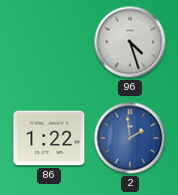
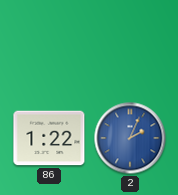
96: 4:27 -> none
2: 1:59 -> 2:04
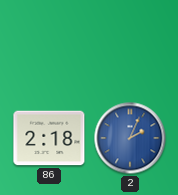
86: 1:22 -> 2:18
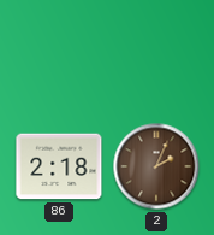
2 dial: blue -> brown
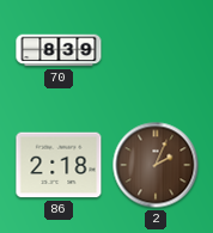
70: none -> 8:39
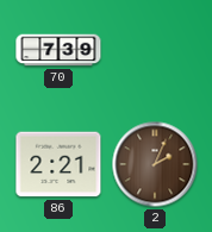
70: 8:39 -> 7:39
86: 2:18 -> 2:21
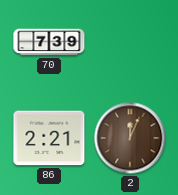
2: 2:04 -> 12:04
